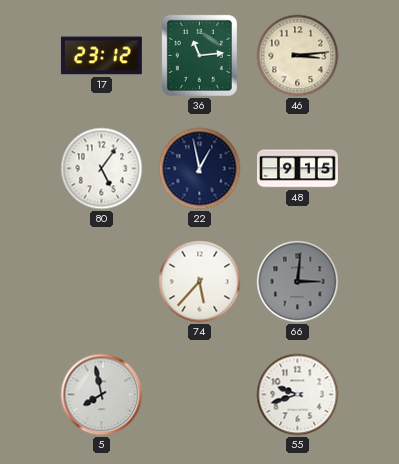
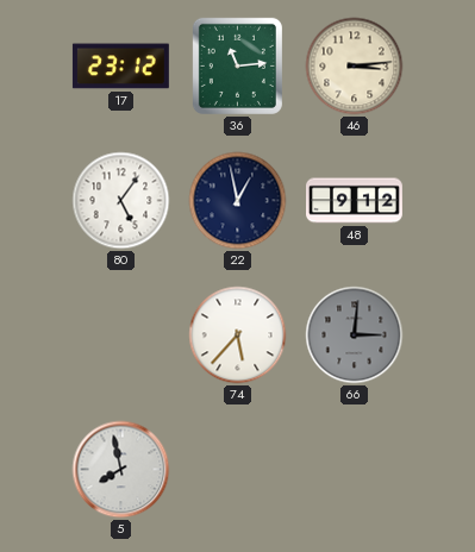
48: 9:15 -> 9:12
55: 9:42 -> none
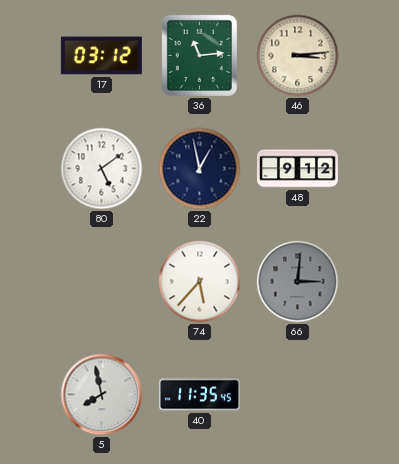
17: 23:12 -> 03:12
80: 5:06 -> 5:09
40: none -> 11:35
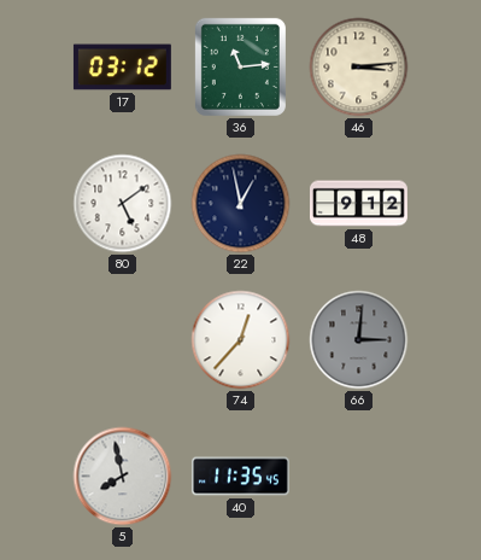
74: 5:37 -> 12:37
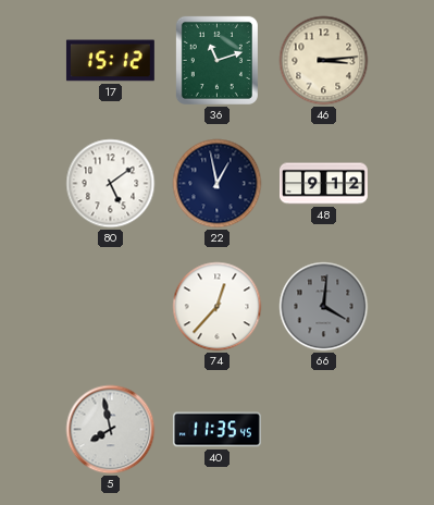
17: 03:12 -> 15:12
36: 11:14 -> 11:12
66: 3:01 -> 4:01
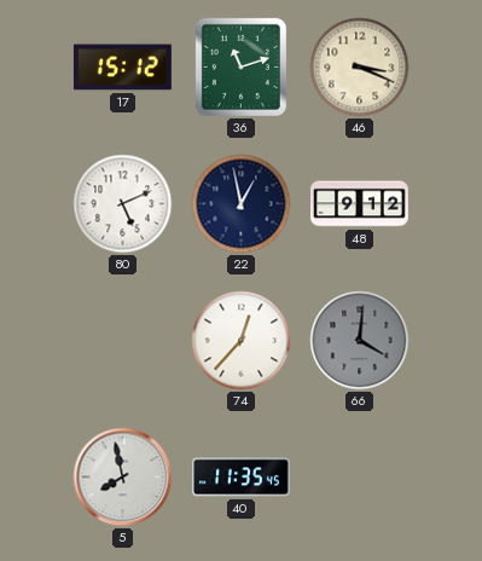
46: 3:14 -> 3:19
80: 5:09 -> 5:11
